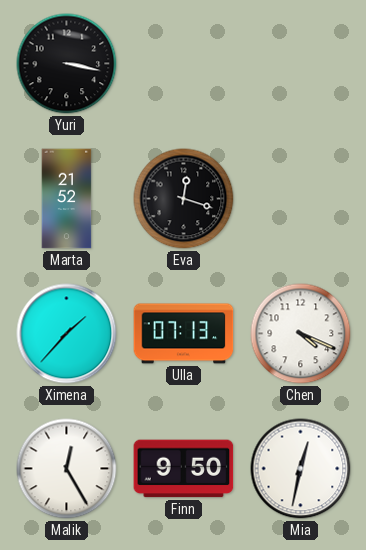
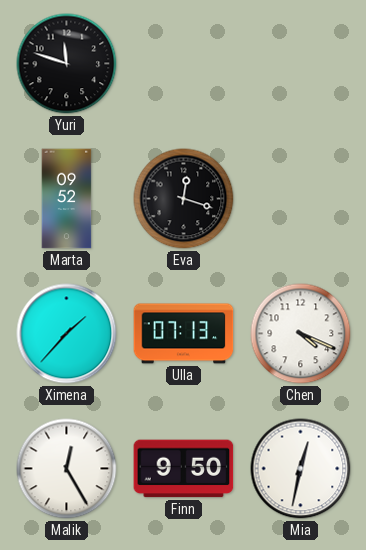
Yuri: 3:17 -> 11:48
Marta: 21:52 -> 09:52
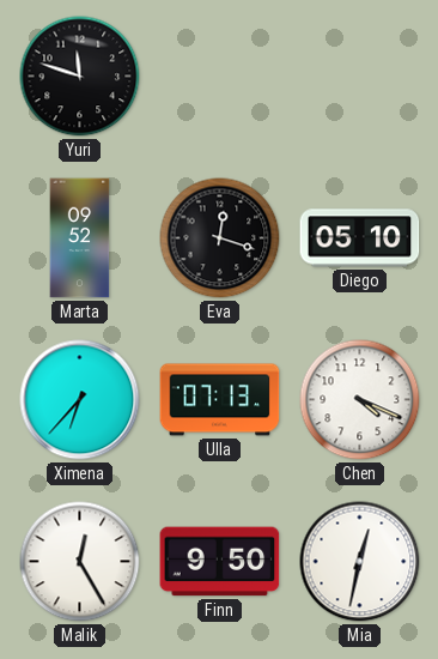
Diego: none -> 05:10
Ximena: 1:37 -> 6:37
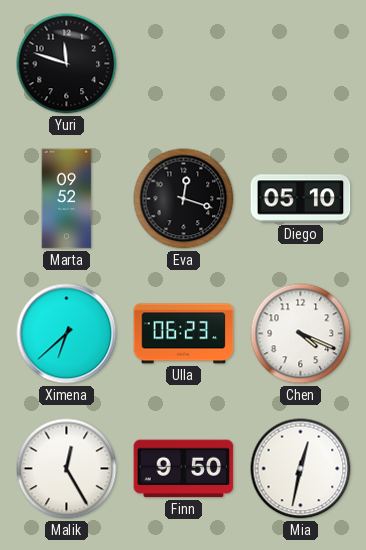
Ximena: 6:37 -> 6:38
Ulla: 07:13 -> 06:23
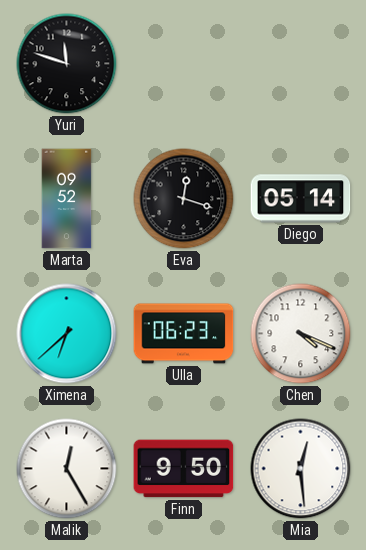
Diego: 05:10 -> 05:14
Mia: 12:32 -> 12:29
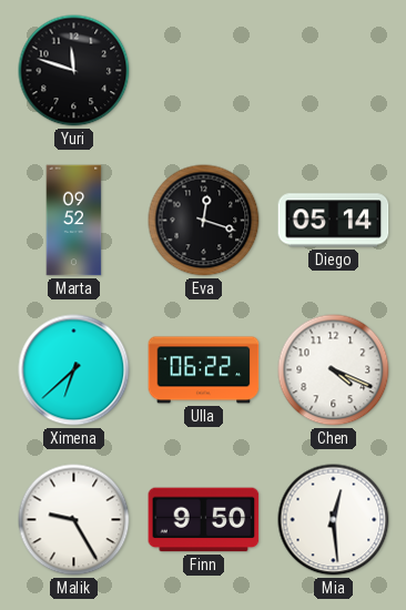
Ulla: 06:23 -> 06:22
Malik: 12:25 -> 9:25
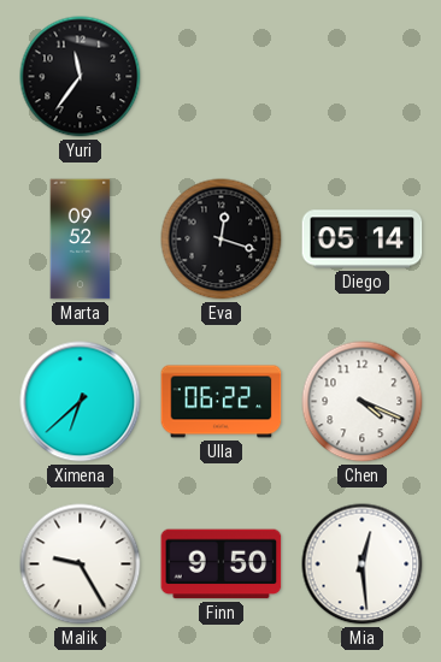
Yuri: 11:48 -> 11:36
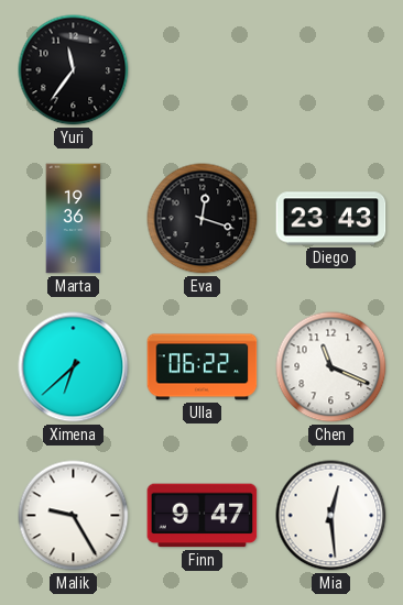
Marta: 09:52 -> 19:36
Diego: 05:14 -> 23:43
Chen: 4:19 -> 11:19
Finn: 9:50 -> 9:47
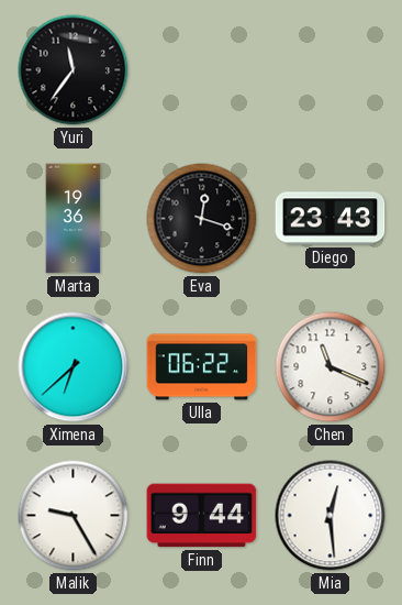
Finn: 9:47 -> 9:44
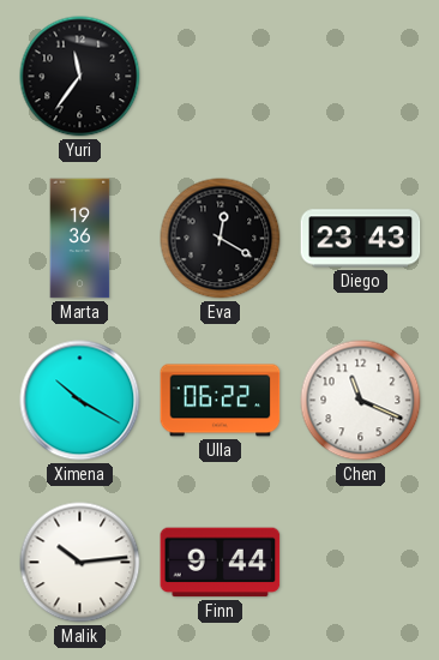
Eva: 12:18 -> 12:20
Ximena: 6:38 -> 10:20
Malik: 9:25 -> 10:14
Mia: 12:29 -> none
